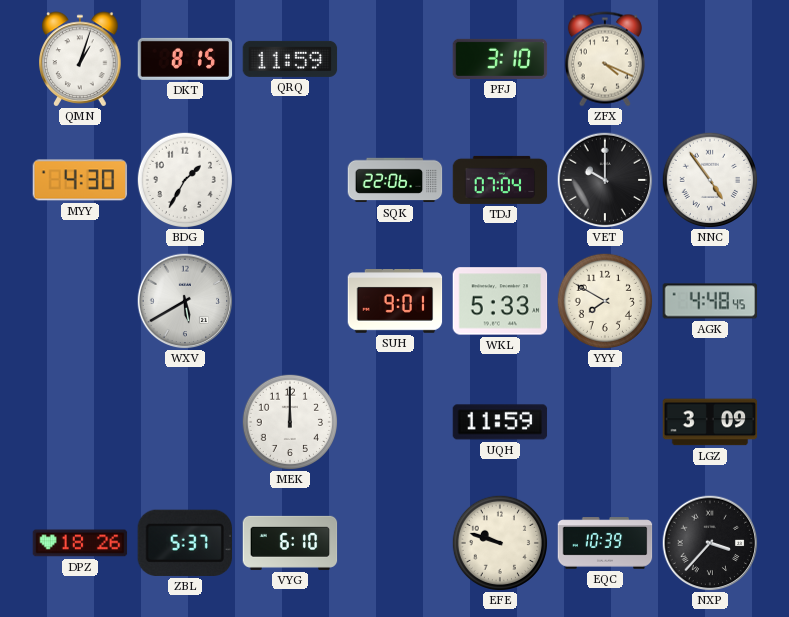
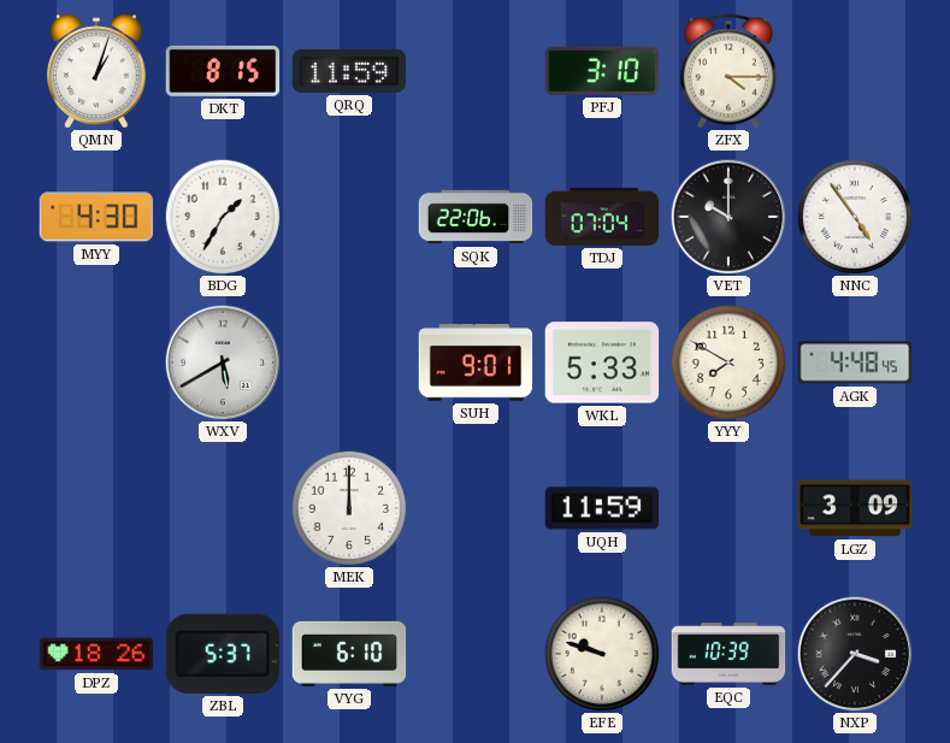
ZFX: 4:19 -> 4:15
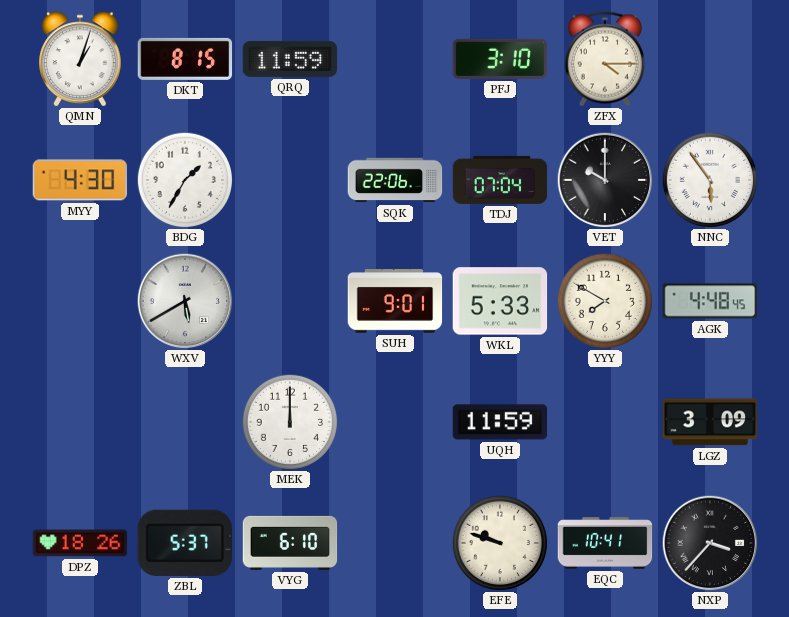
NNC: 4:54 -> 5:54
EQC: 10:39 -> 10:41
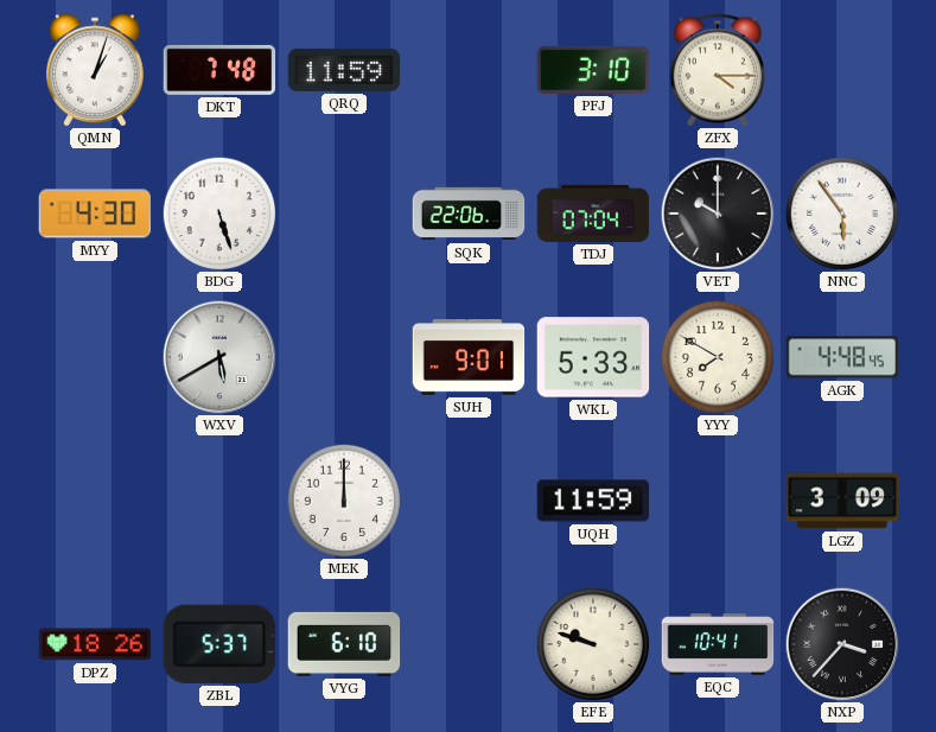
DKT: 8:15 -> 7:48
BDG: 1:35 -> 5:27
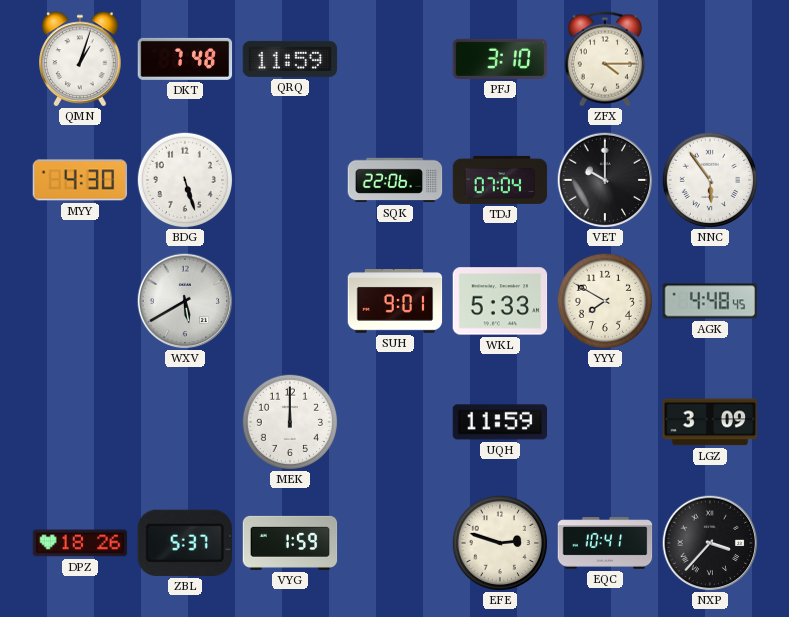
VYG: 6:10 -> 1:59
EFE: 9:48 -> 2:48
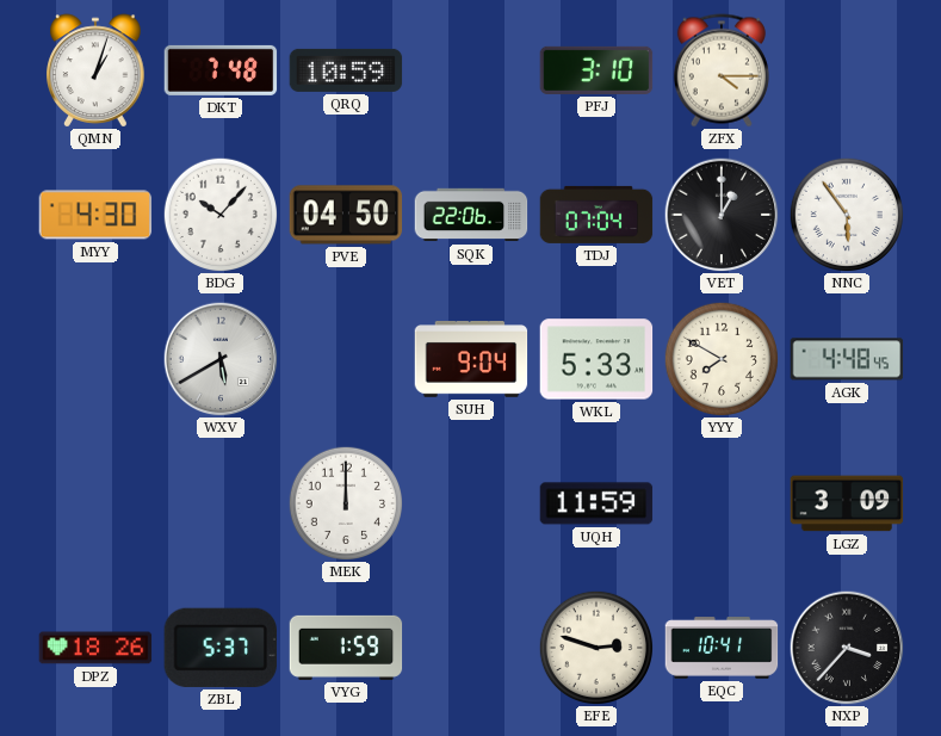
QRQ: 11:59 -> 10:59
BDG: 5:27 -> 10:07
PVE: none -> 04:50
VET: 10:00 -> 1:00
SUH: 9:01 -> 9:04
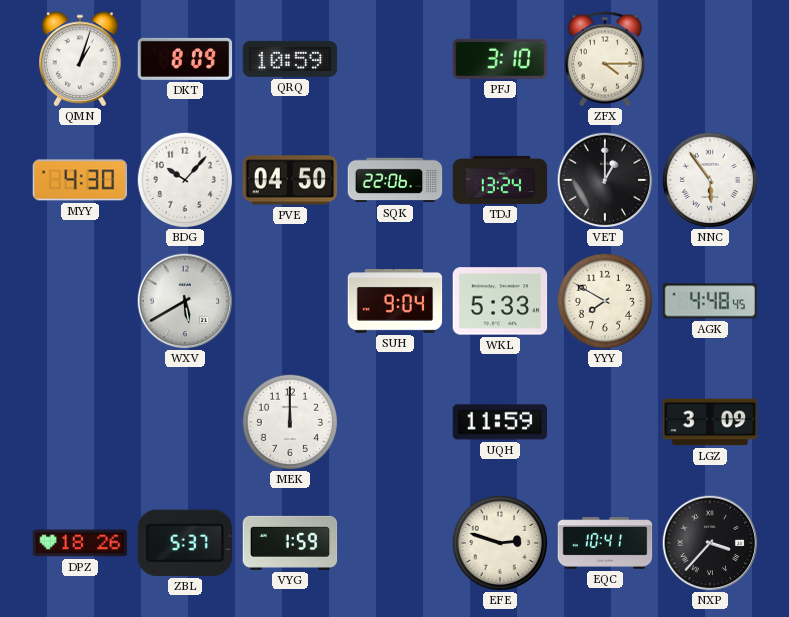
DKT: 7:48 -> 8:09
TDJ: 07:04 -> 13:24
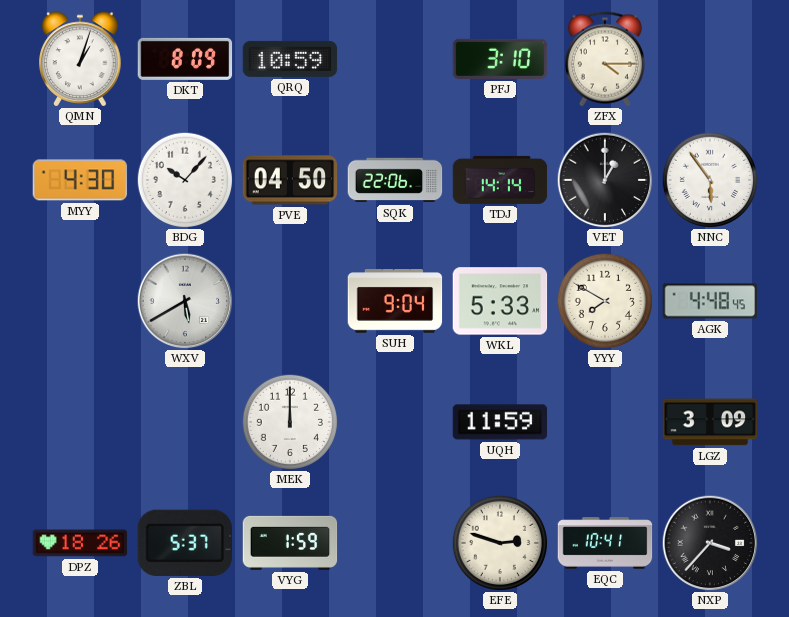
TDJ: 13:24 -> 14:14
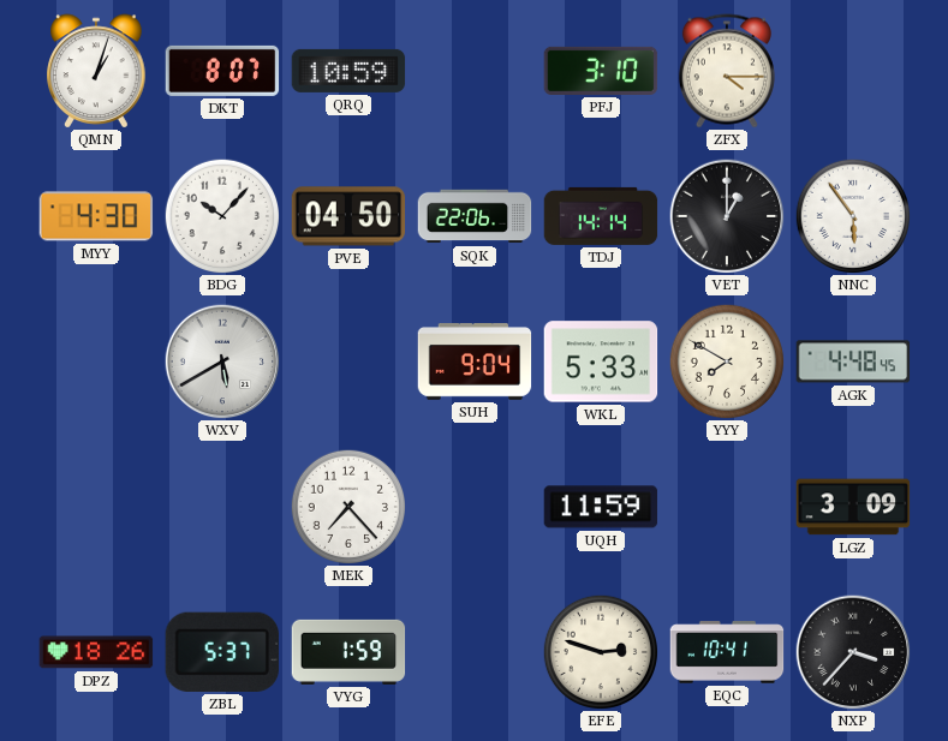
DKT: 8:09 -> 8:07
MEK: 12:00 -> 7:23
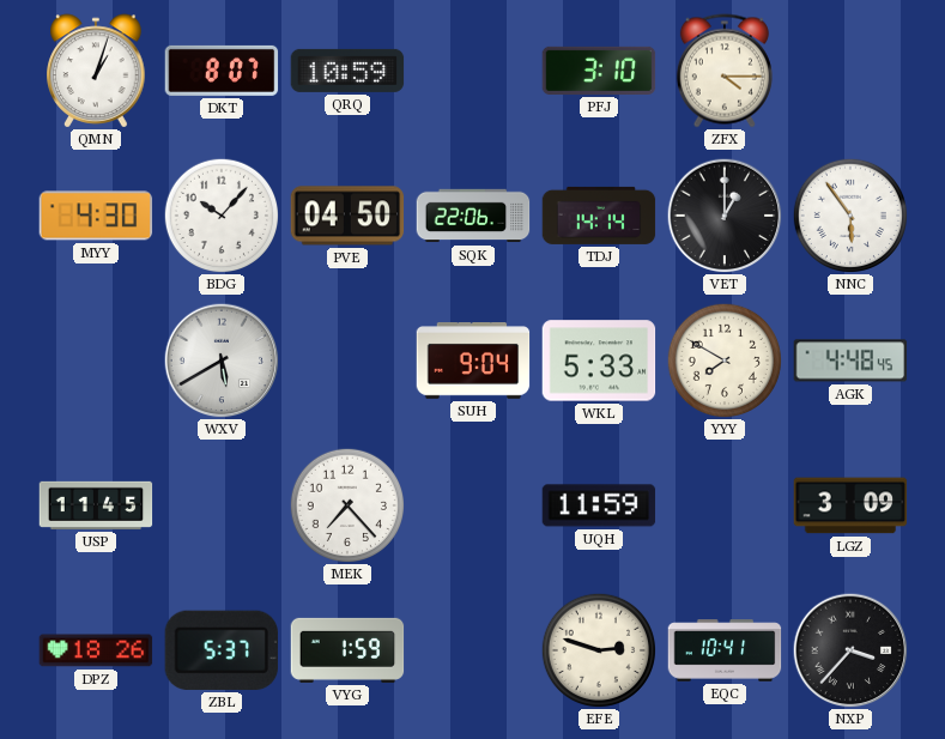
USP: none -> 11:45
